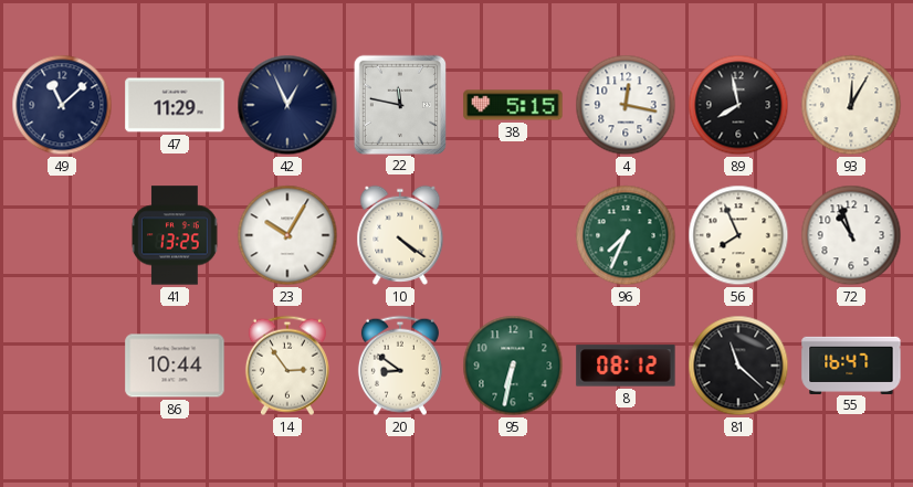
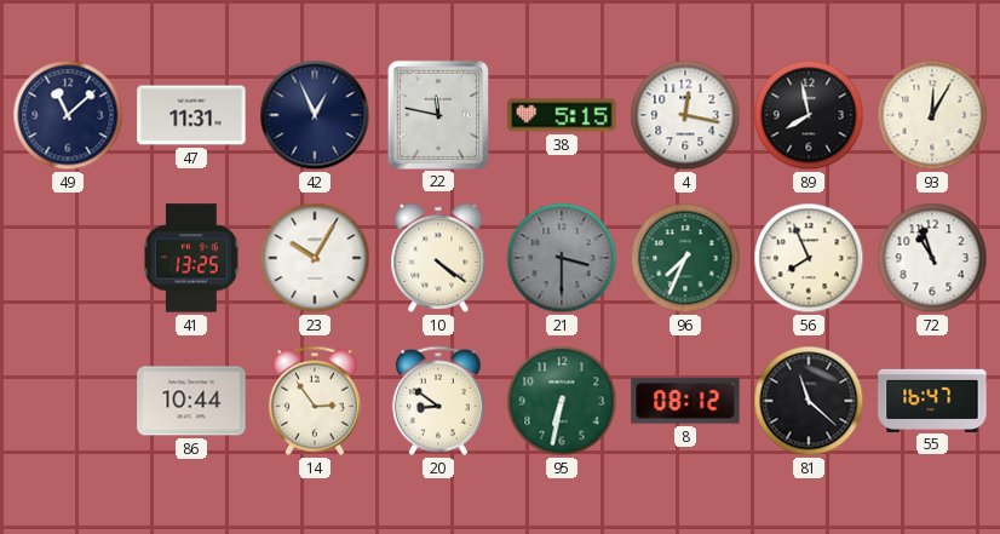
47: 11:29 -> 11:31
21: none -> 3:30
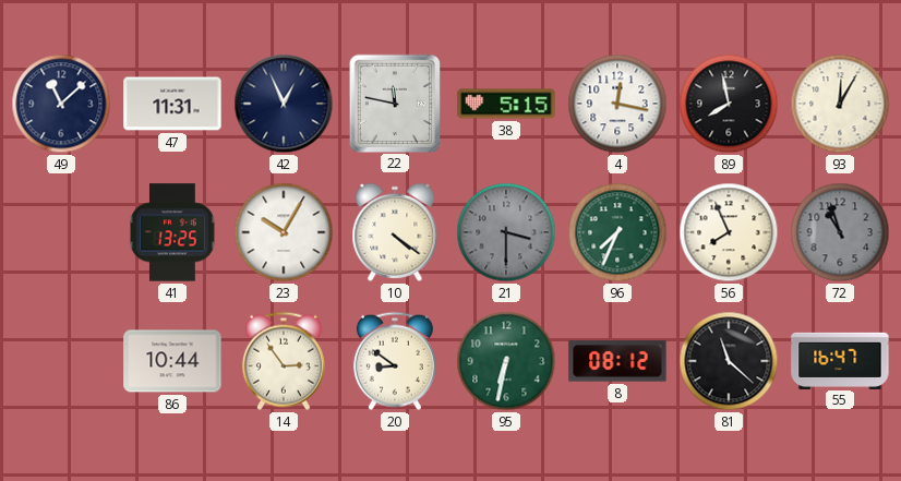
72 dial: white -> grey
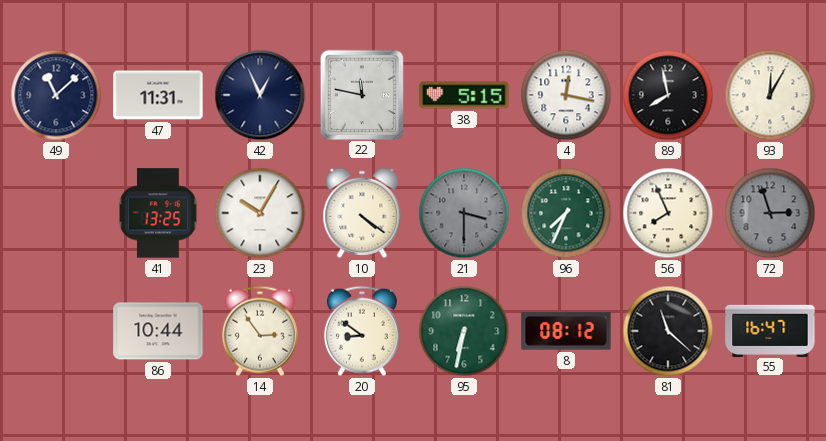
72: 10:57 -> 2:57
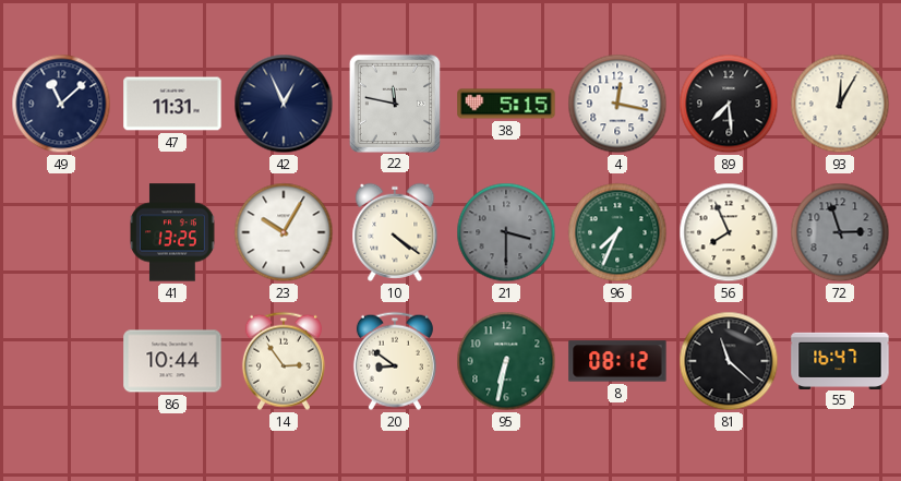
89: 7:58 -> 7:29
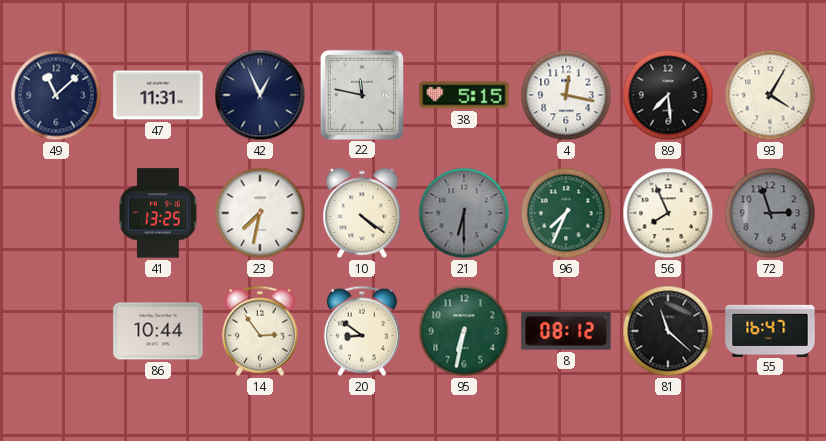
93: 12:05 -> 4:05
23: 10:05 -> 7:32
21: 3:30 -> 6:30
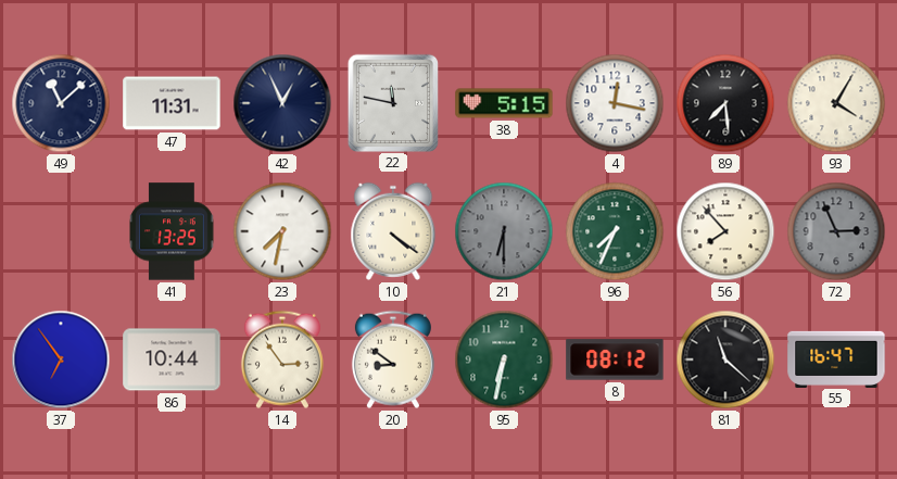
56: 7:56 -> 7:53
72: 2:57 -> 2:56
37: none -> 6:54
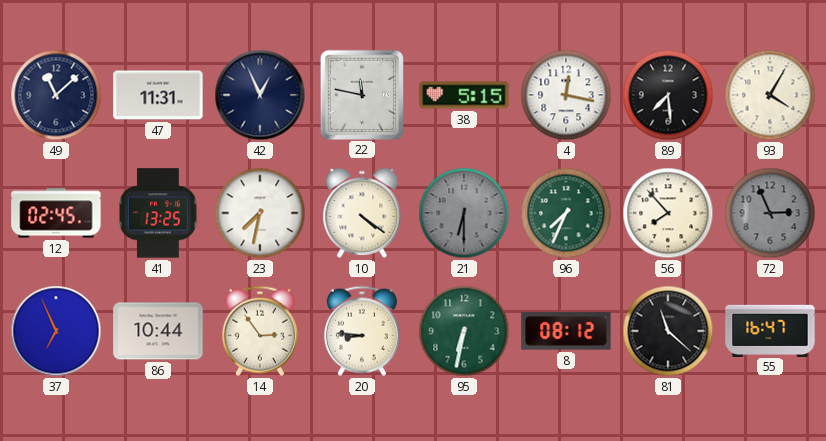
12: none -> 02:45
37: 6:54 -> 6:56
20: 8:51 -> 8:46
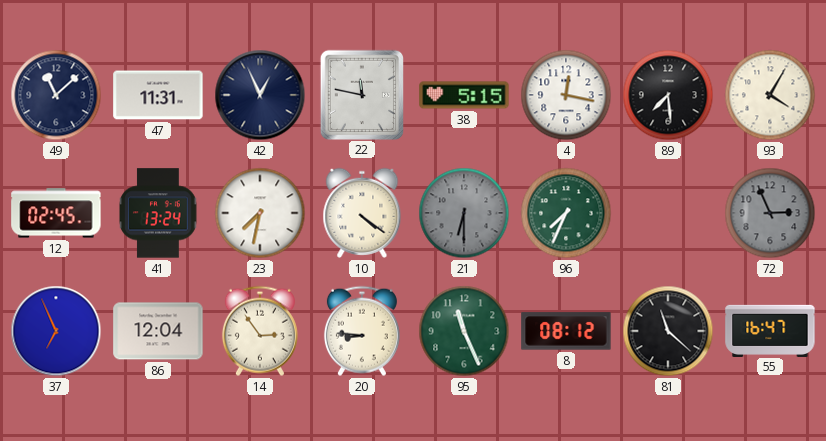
41: 13:25 -> 13:24
56: 7:53 -> none
86: 10:44 -> 12:04
95: 6:32 -> 11:26
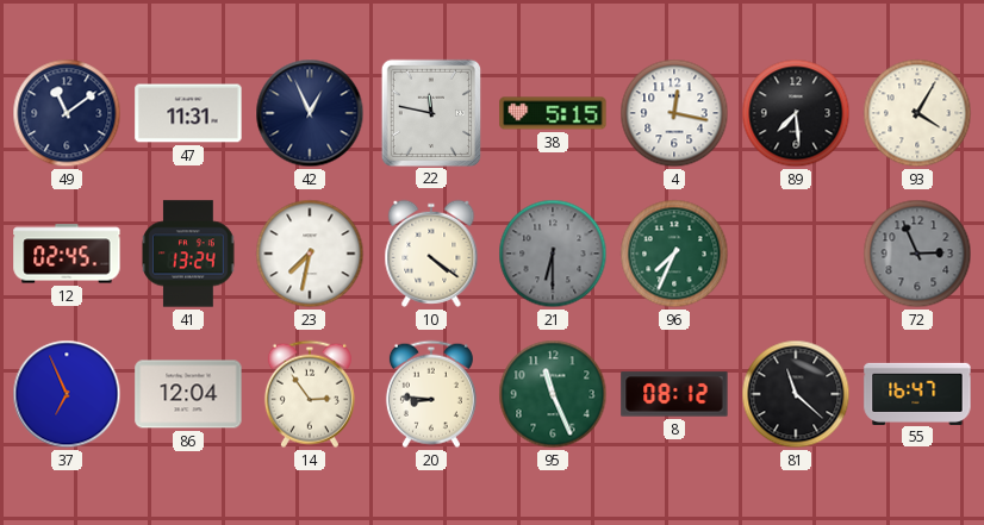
49: 11:08 -> 11:09
